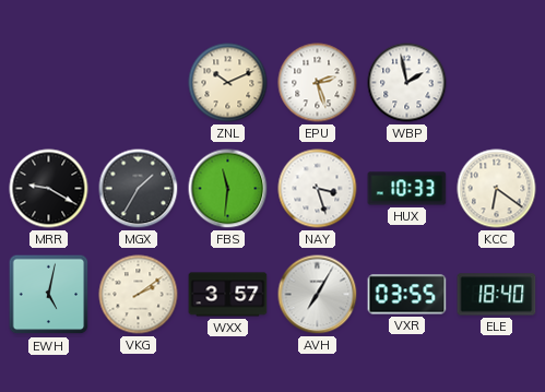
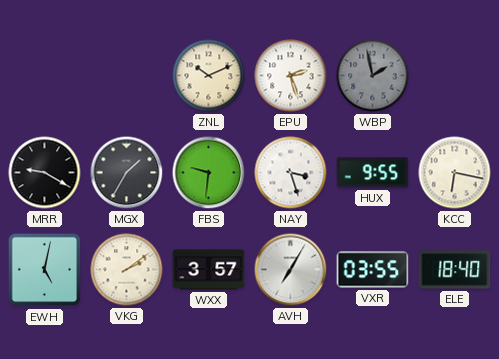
WBP dial: white -> grey
FBS: 11:31 -> 9:31
HUX: 10:33 -> 9:55
KCC: 6:21 -> 6:17
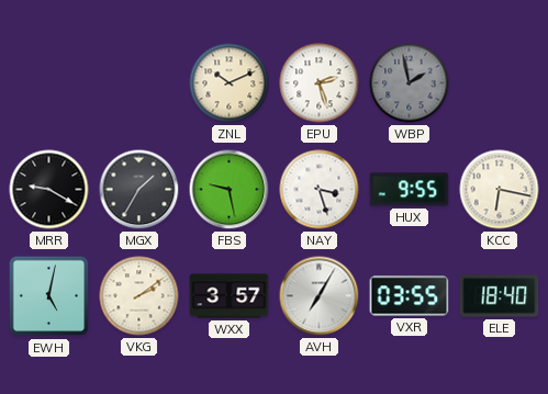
FBS: 9:31 -> 9:28
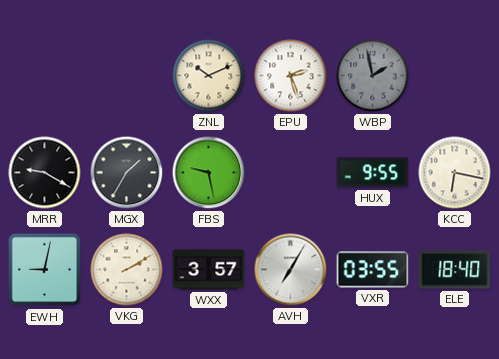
NAY: 3:27 -> none
EWH: 5:02 -> 9:02
VKG: 2:09 -> 2:10
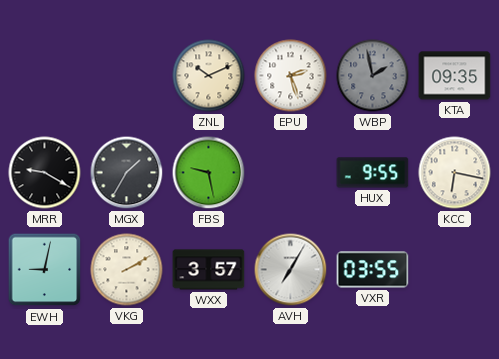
KTA: none -> 09:35
ELE: 18:40 -> none
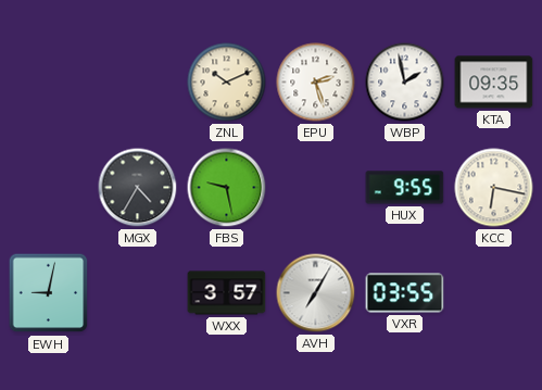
WBP dial: grey -> white
MRR: 9:20 -> none
MGX: 1:35 -> 4:35
VKG: 2:10 -> none
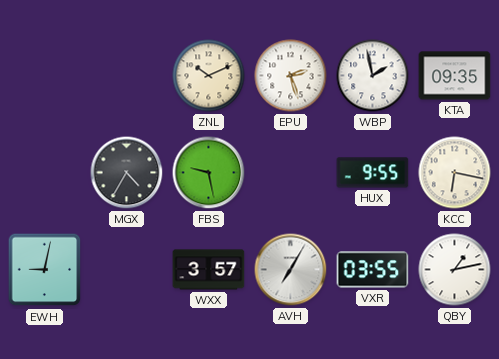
QBY: none -> 1:13
